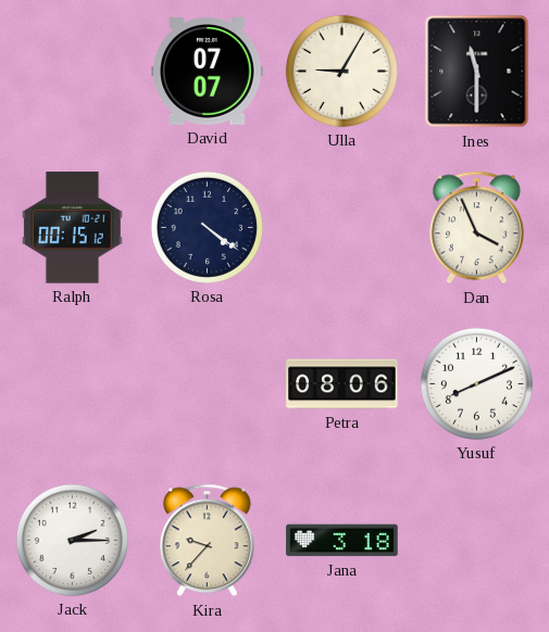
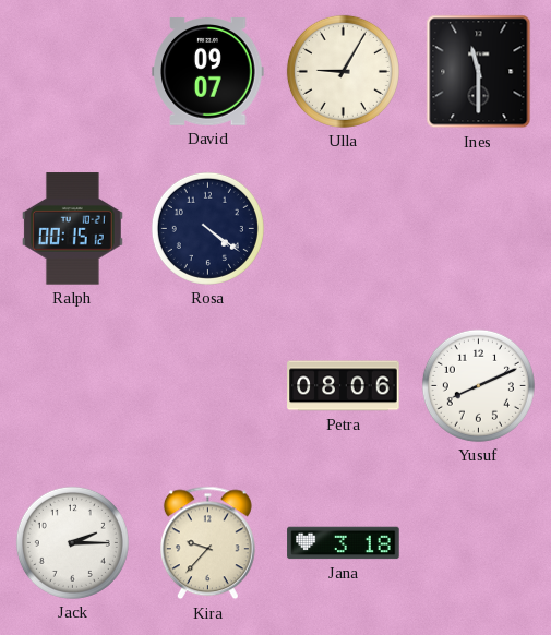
David: 07:07 -> 09:07
Dan: 3:56 -> none
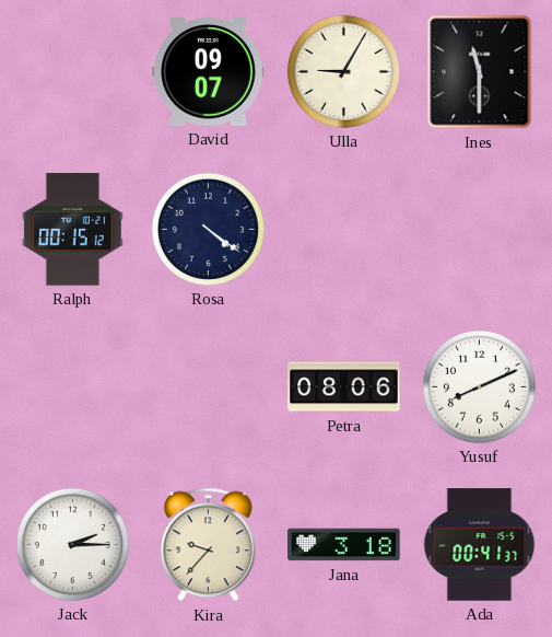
Ada: none -> 00:41
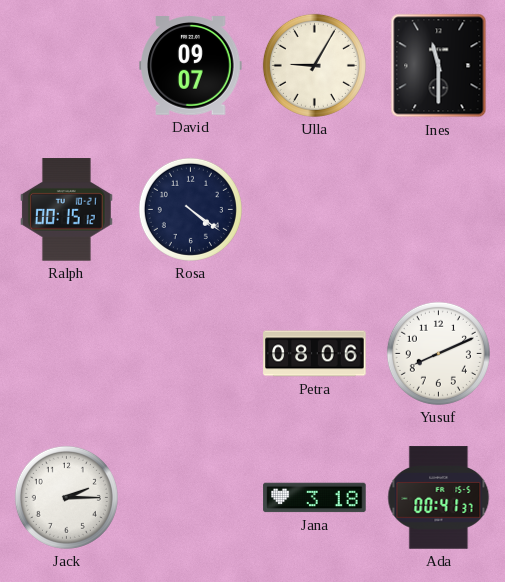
Kira: 9:37 -> none
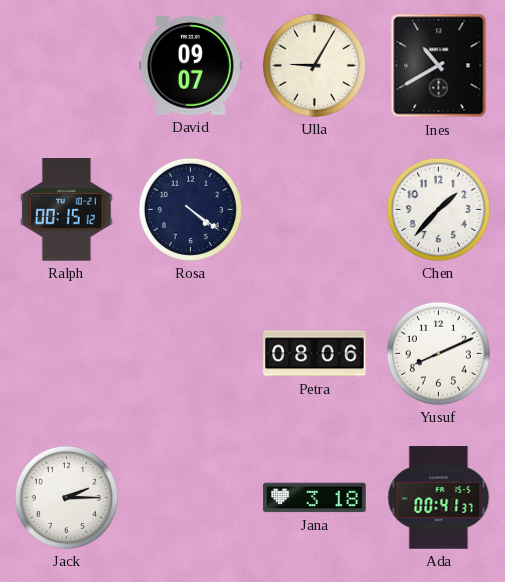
Ines: 11:30 -> 10:40
Chen: none -> 1:37
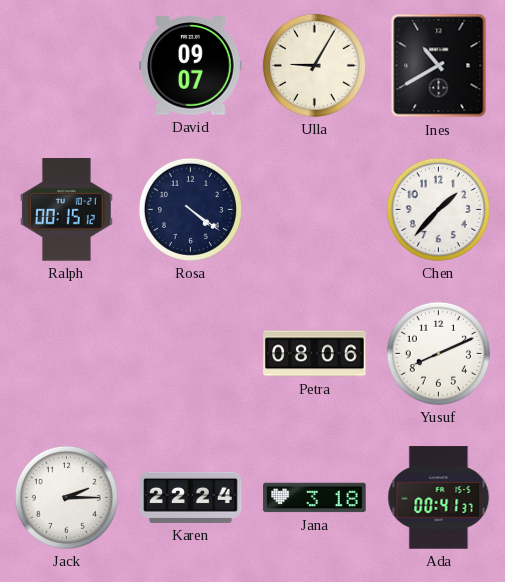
Karen: none -> 22:24
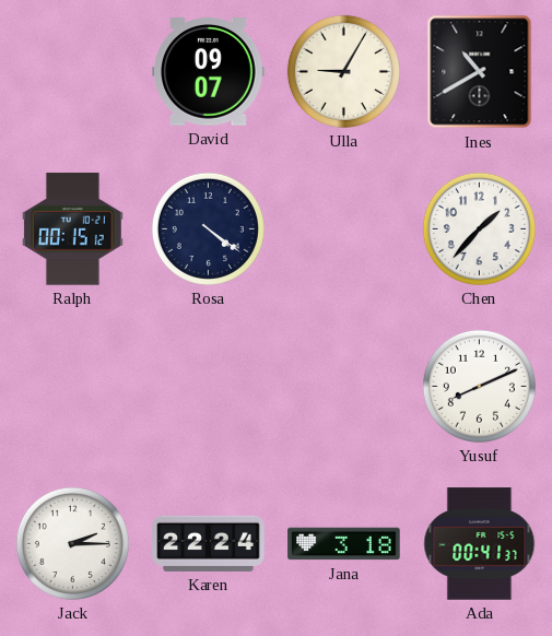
Petra: 08:06 -> none
